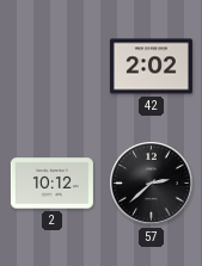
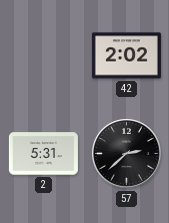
2: 10:12 -> 5:31
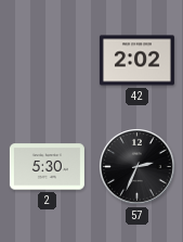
2: 5:31 -> 5:30
57: 2:38 -> 2:34
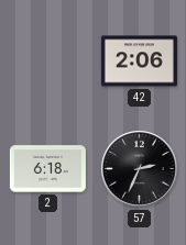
42: 2:02 -> 2:06
2: 5:30 -> 6:18
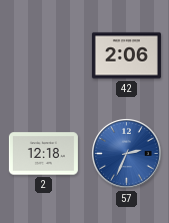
2: 6:18 -> 12:18
57 dial: black -> blue
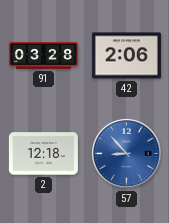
91: none -> 03:28
57: 2:34 -> 8:53
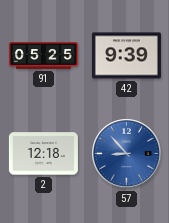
91: 03:28 -> 05:25
42: 2:06 -> 9:39
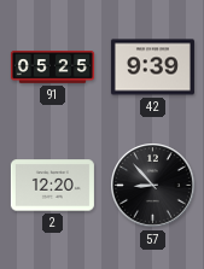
2: 12:18 -> 12:20
57 dial: blue -> black
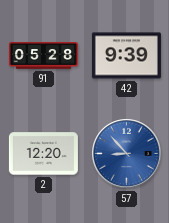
91: 05:25 -> 05:28
57 dial: black -> blue
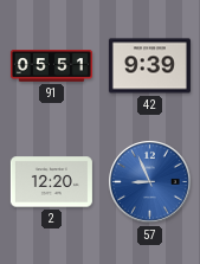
91: 05:28 -> 05:51
57: 8:53 -> 8:56
